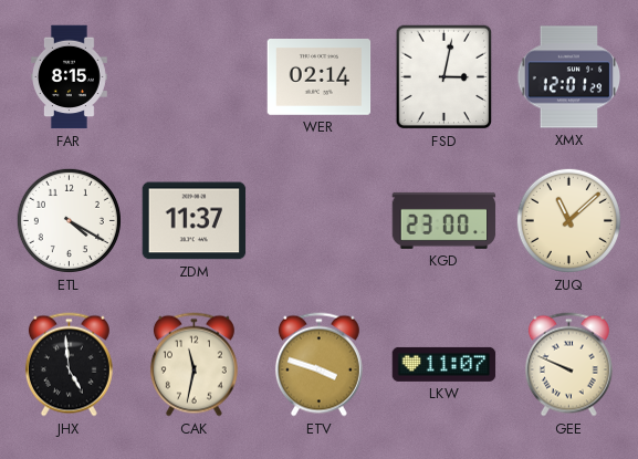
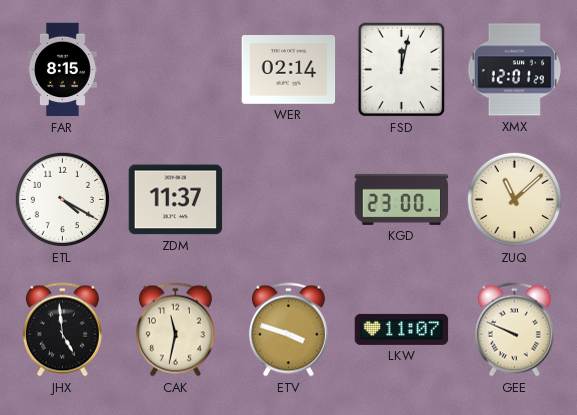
FSD: 3:02 -> 12:02
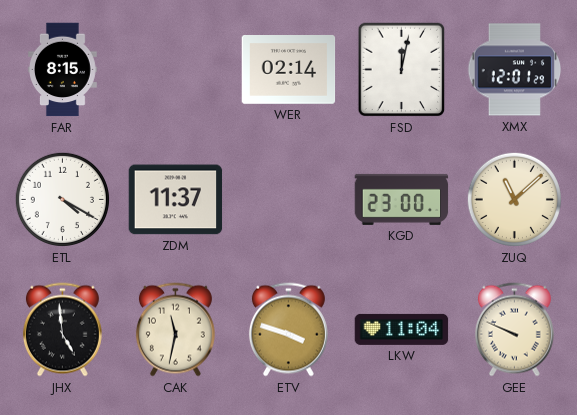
LKW: 11:07 -> 11:04
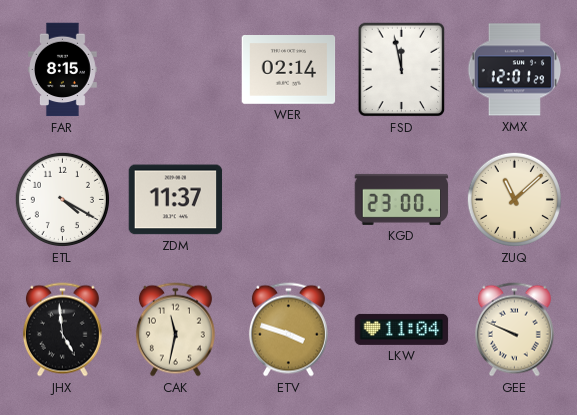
FSD: 12:02 -> 11:58
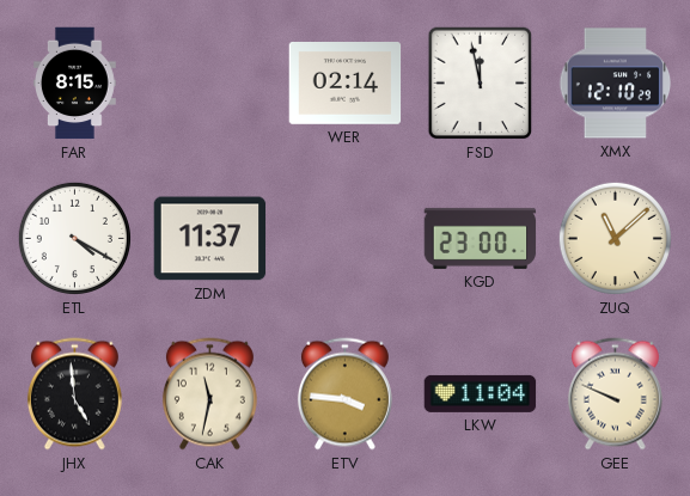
XMX: 12:01 -> 12:10
ETV: 3:48 -> 3:46
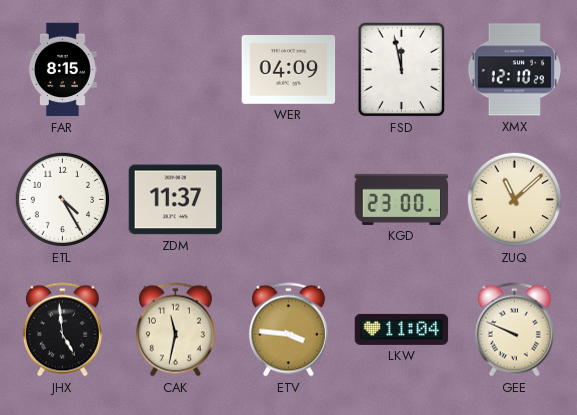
WER: 02:14 -> 04:09
ETL: 4:20 -> 4:25
